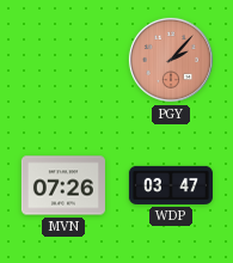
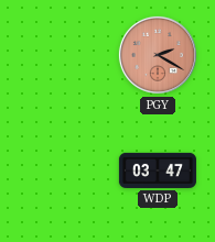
PGY: 2:07 -> 2:20
MVN: 07:26 -> none
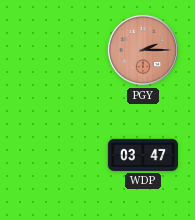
PGY: 2:20 -> 2:15
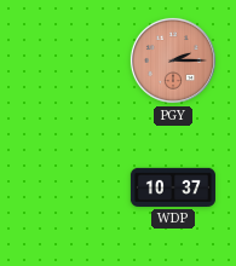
WDP: 03:47 -> 10:37
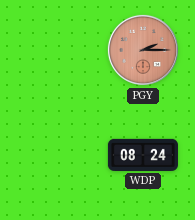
WDP: 10:37 -> 08:24
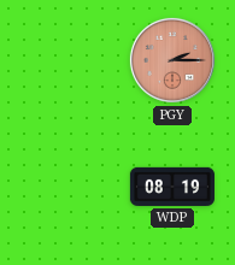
WDP: 08:24 -> 08:19
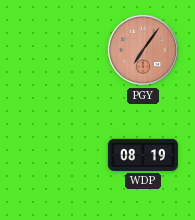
PGY: 2:15 -> 7:06
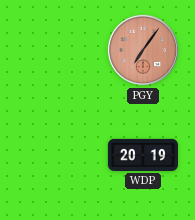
WDP: 08:19 -> 20:19
